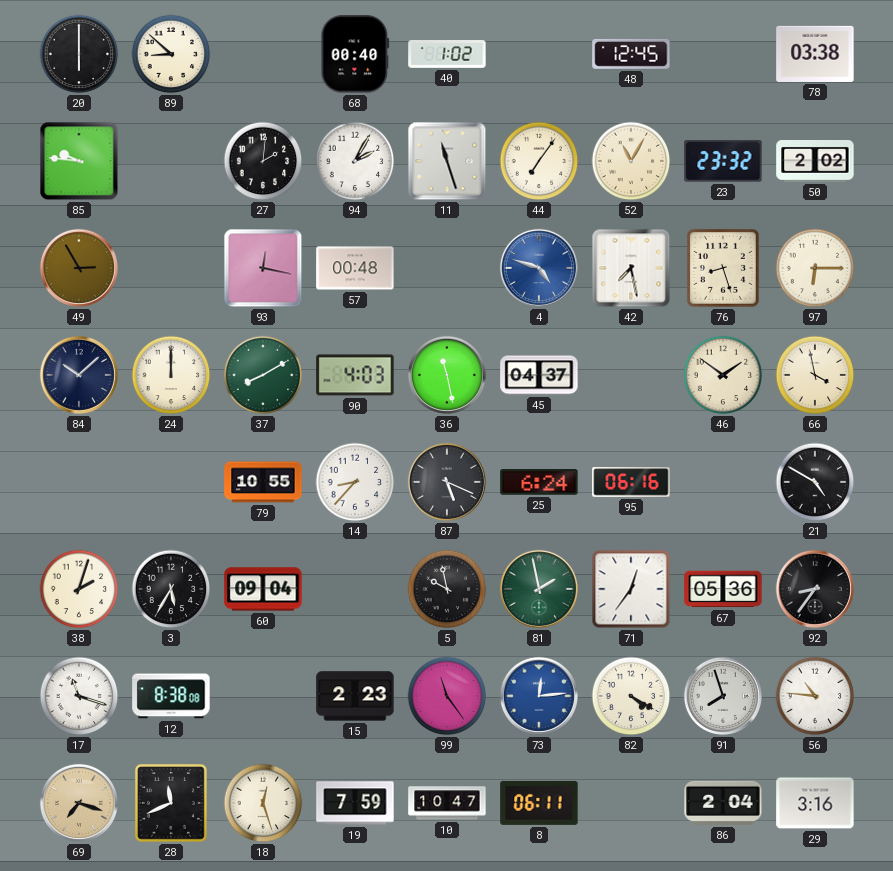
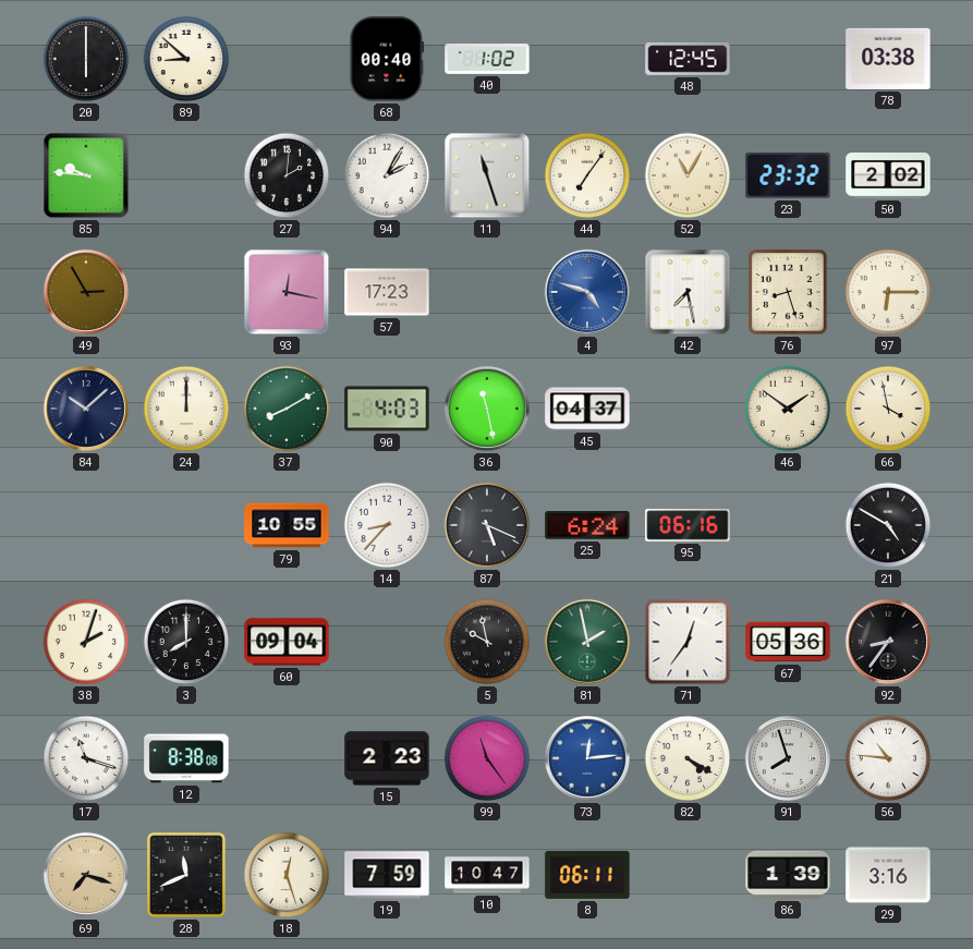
57: 00:48 -> 17:23
3: 5:35 -> 8:00
86: 2:04 -> 1:39
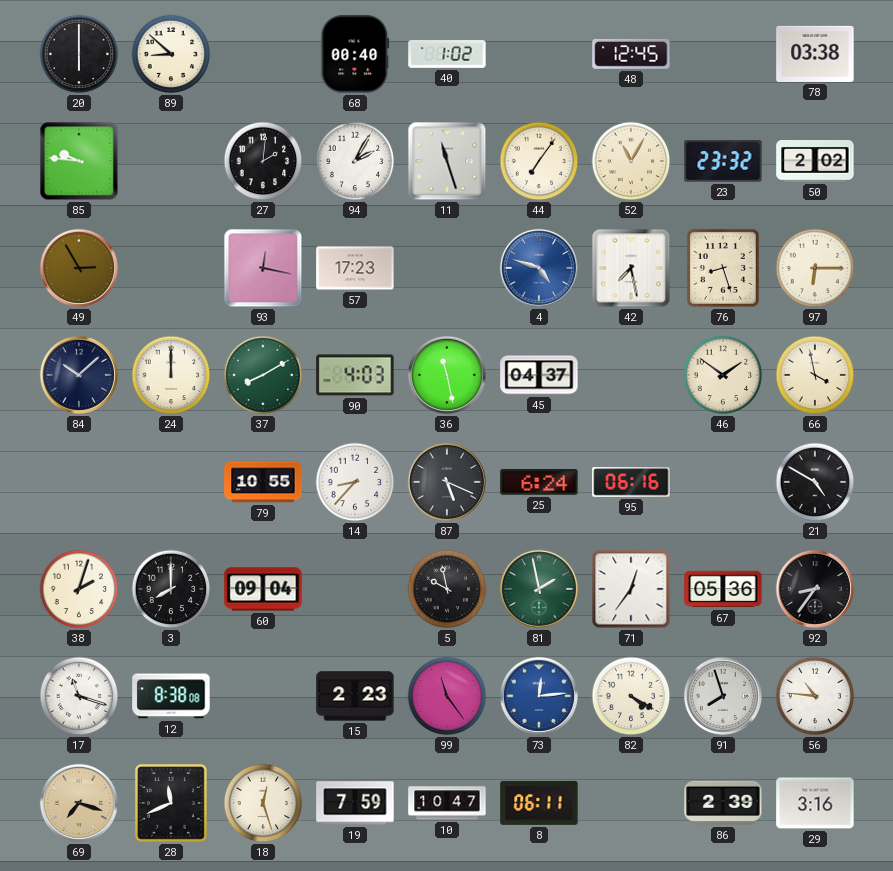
86: 1:39 -> 2:39
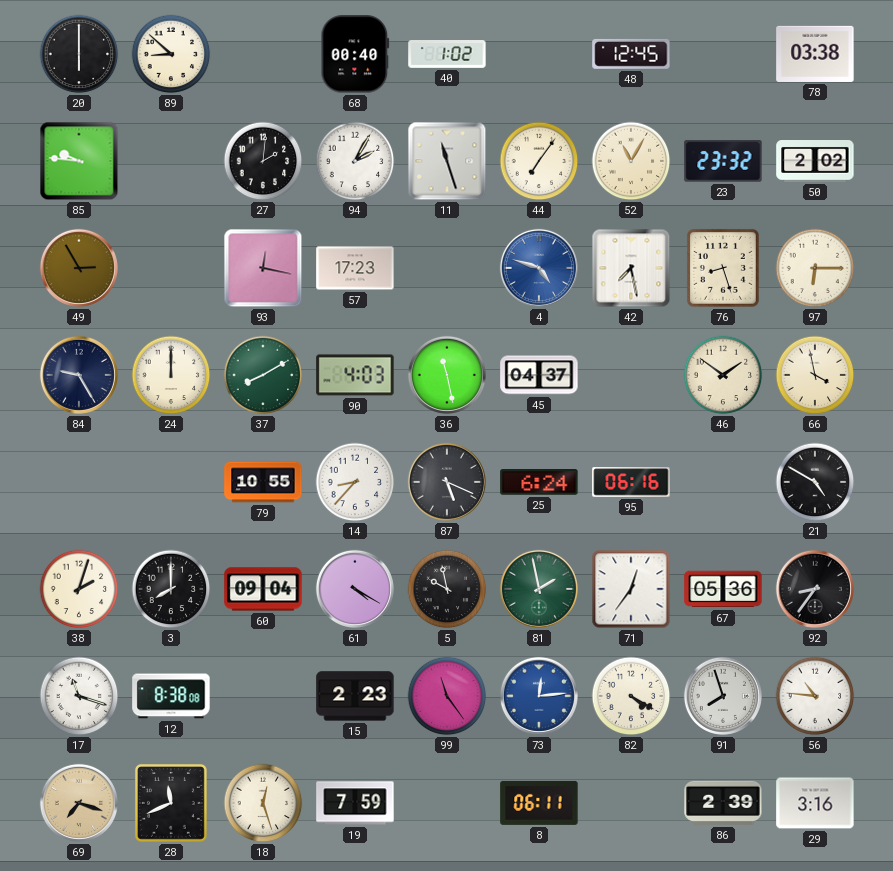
84: 10:08 -> 9:25
61: none -> 4:20
10: 10:47 -> none
